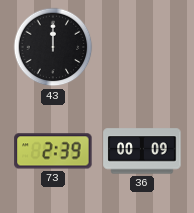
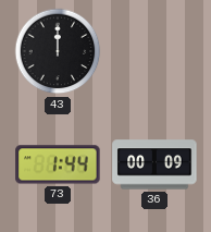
73: 2:39 -> 1:44
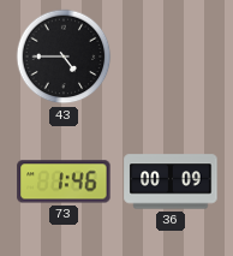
43: 12:00 -> 4:45
73: 1:44 -> 1:46
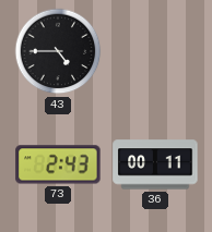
73: 1:46 -> 2:43
36: 00:09 -> 00:11
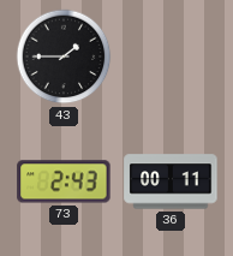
43: 4:45 -> 1:45
